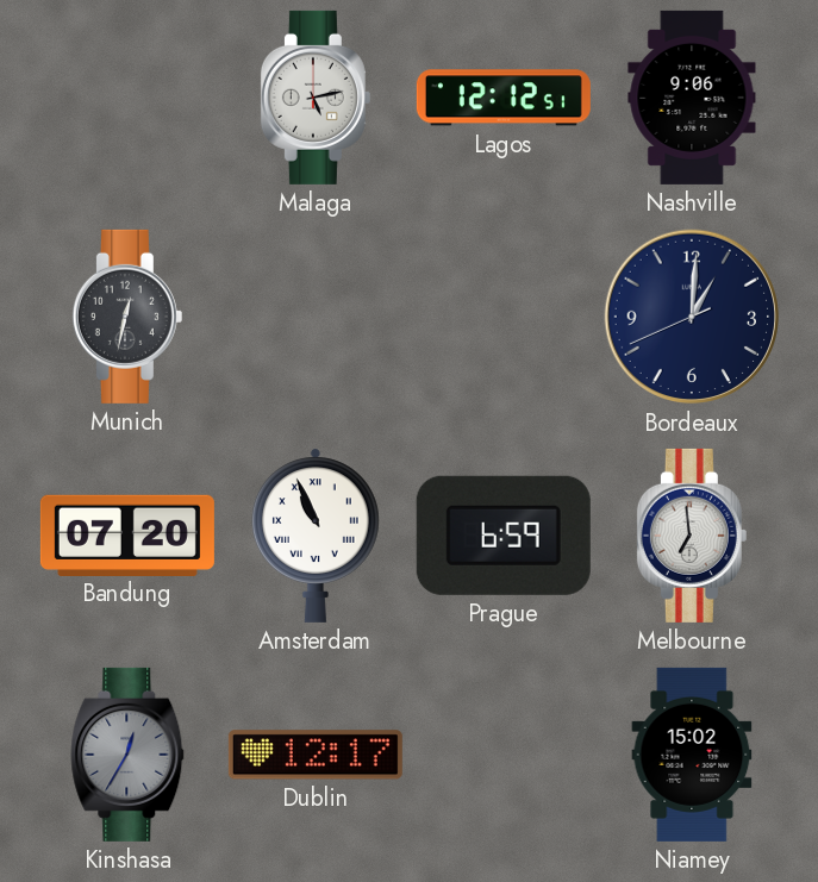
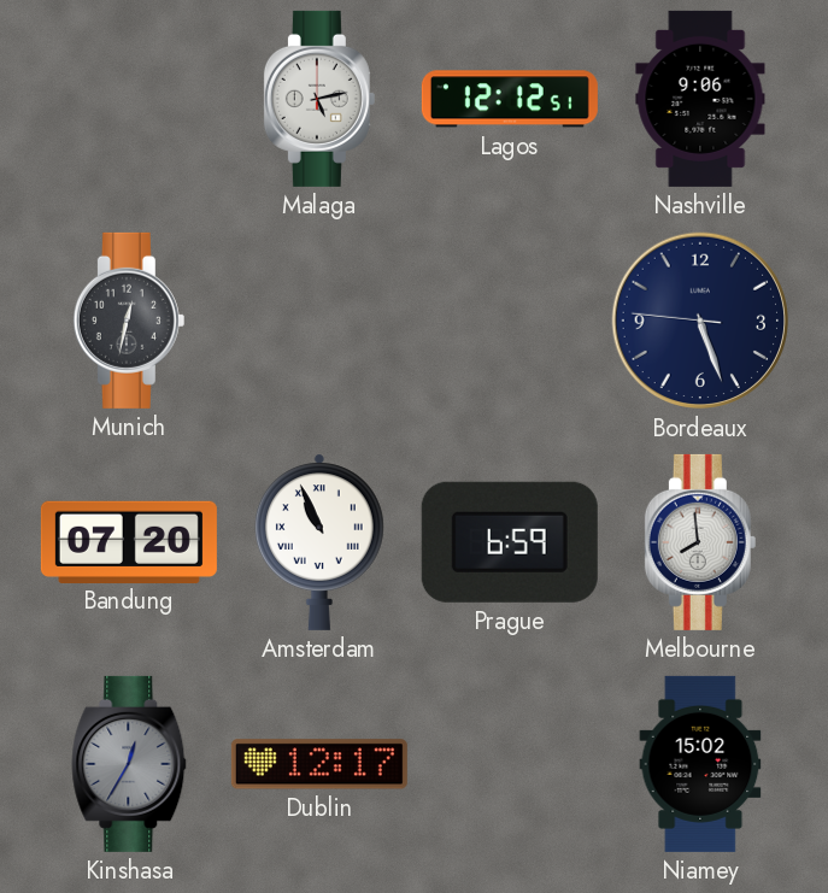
Bordeaux: 1:00 -> 5:26
Melbourne: 6:59 -> 7:59
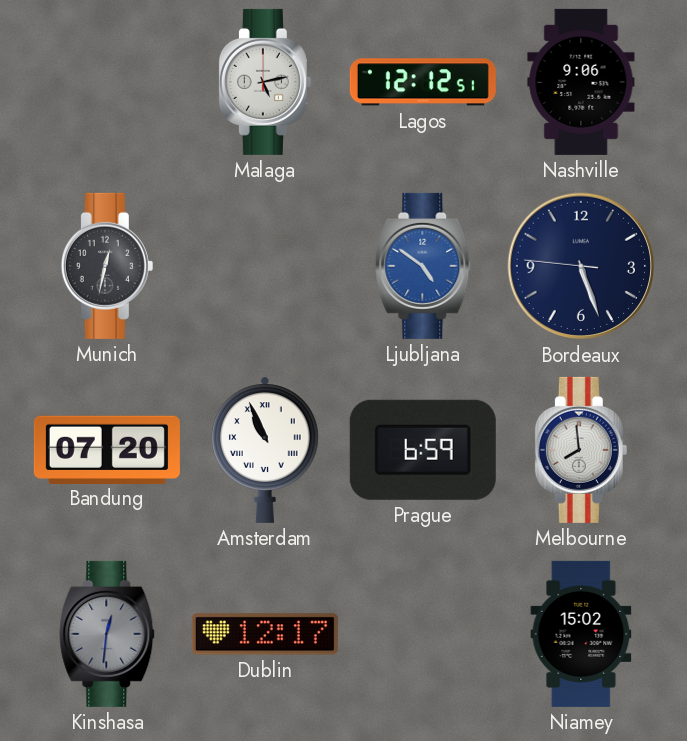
Ljubljana: none -> 4:51
Kinshasa: 12:35 -> 12:31
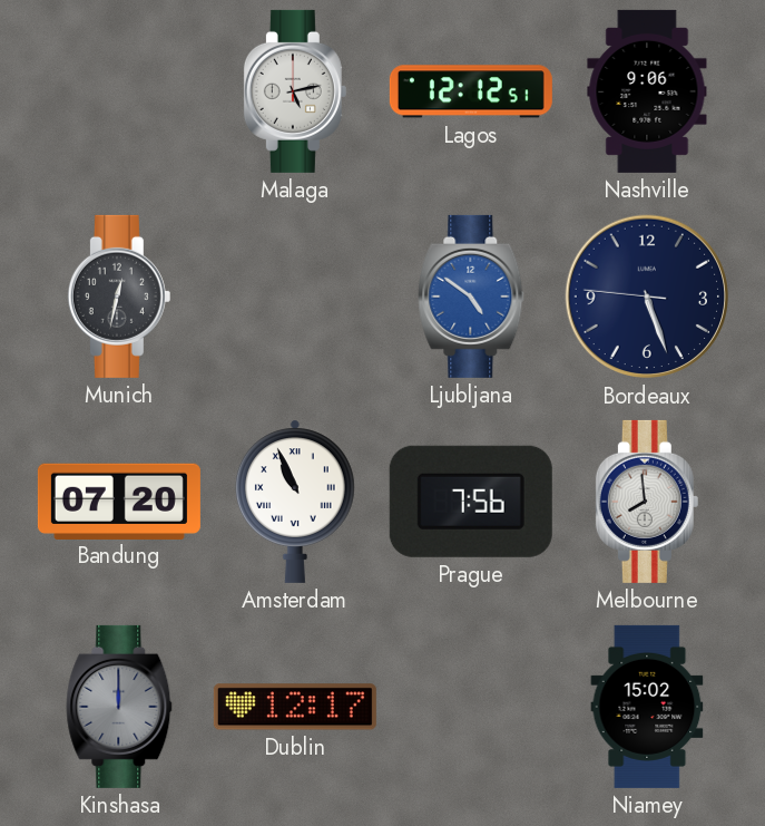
Prague: 6:59 -> 7:56
Kinshasa: 12:31 -> 12:00
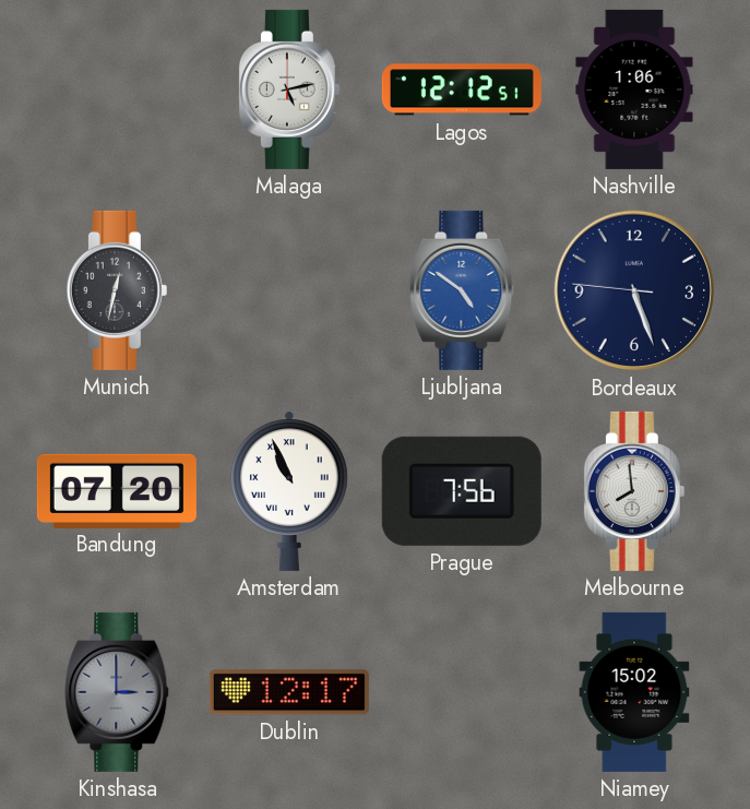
Nashville: 9:06 -> 1:06
Kinshasa: 12:00 -> 3:00
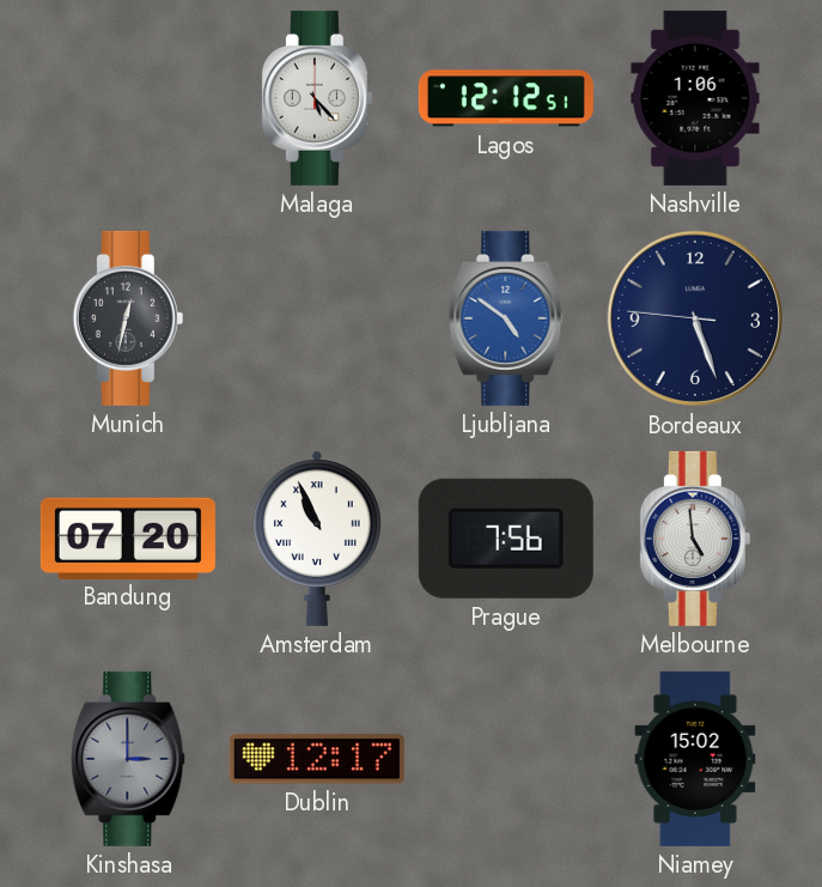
Malaga: 5:13 -> 5:23
Melbourne: 7:59 -> 4:59
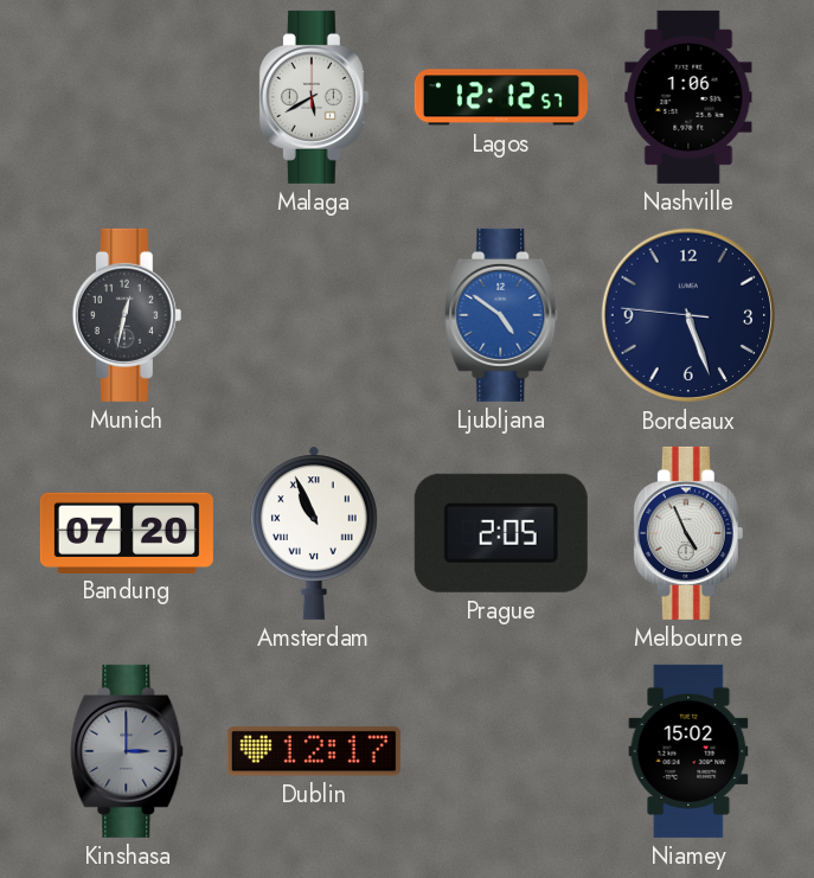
Malaga: 5:23 -> 5:40
Lagos: 12:12:51 -> 12:12:57
Prague: 7:56 -> 2:05
Melbourne: 4:59 -> 4:56
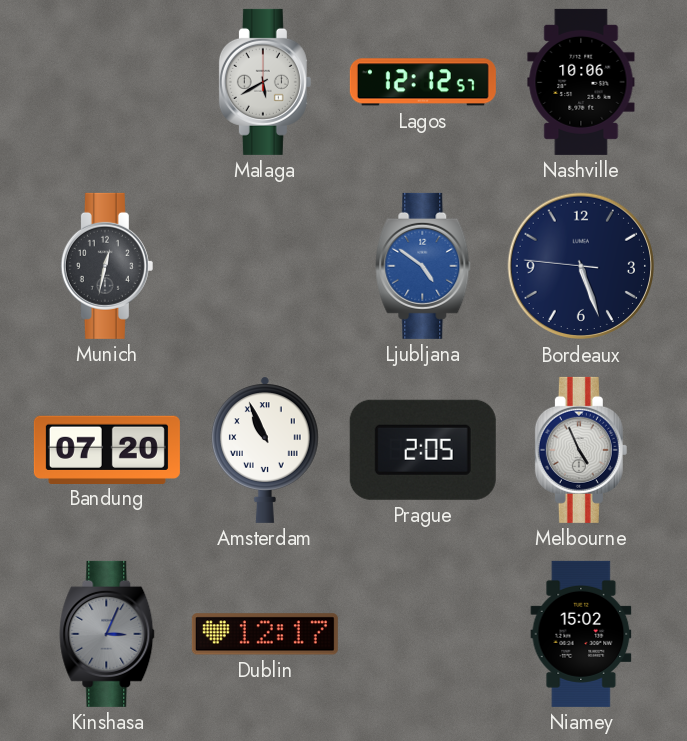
Nashville: 1:06 -> 10:06
Kinshasa: 3:00 -> 3:04
